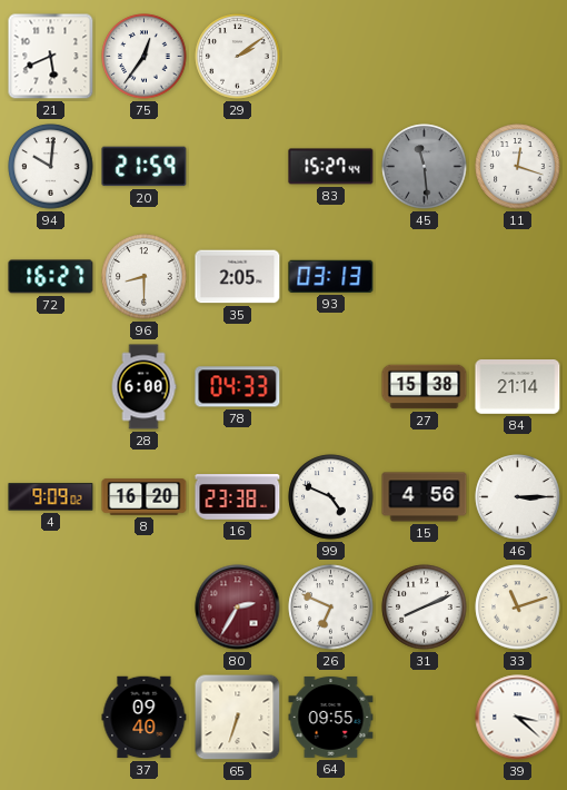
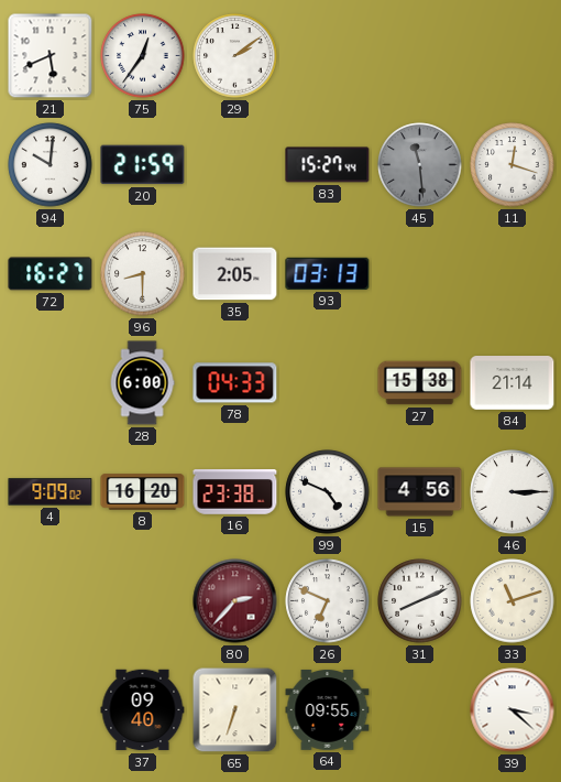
80: 2:35 -> 2:37
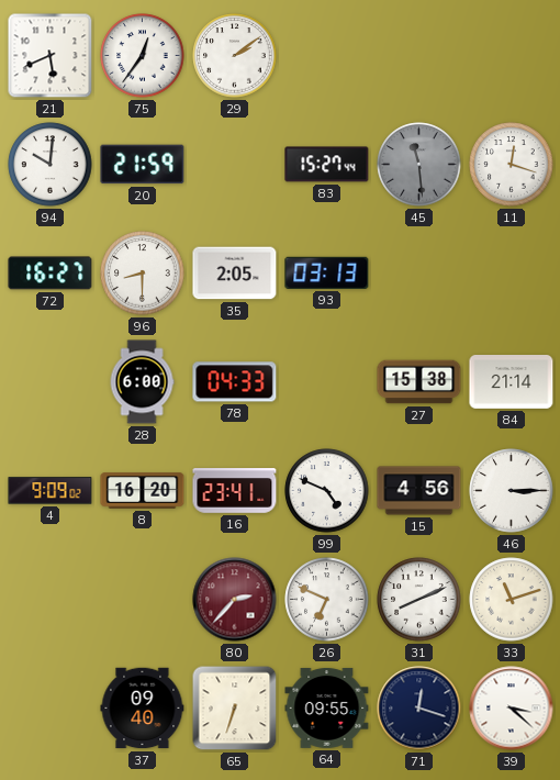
16: 23:38 -> 23:41
71: none -> 12:18
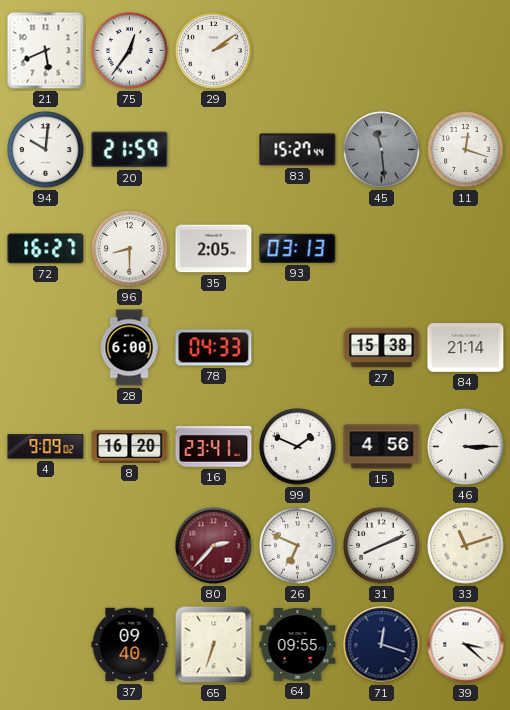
99: 4:49 -> 1:49
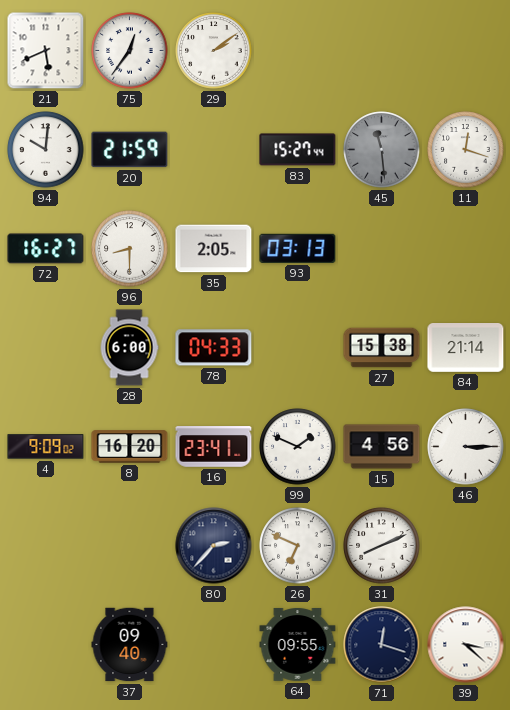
80 dial: burgundy -> navy
33: 11:12 -> none
65: 6:33 -> none
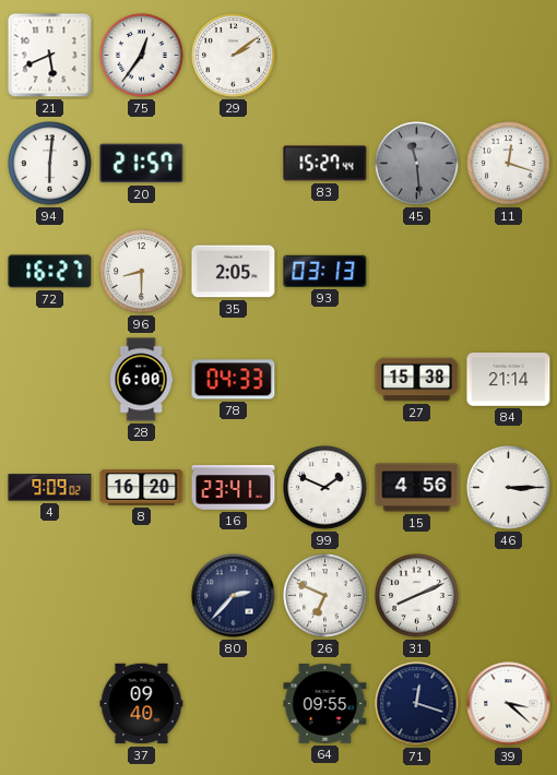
94: 10:01 -> 6:01
20: 21:59 -> 21:57
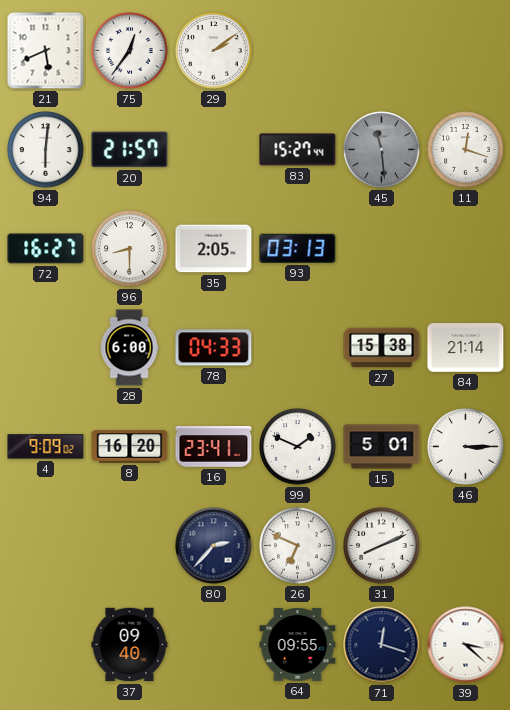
15: 4:56 -> 5:01
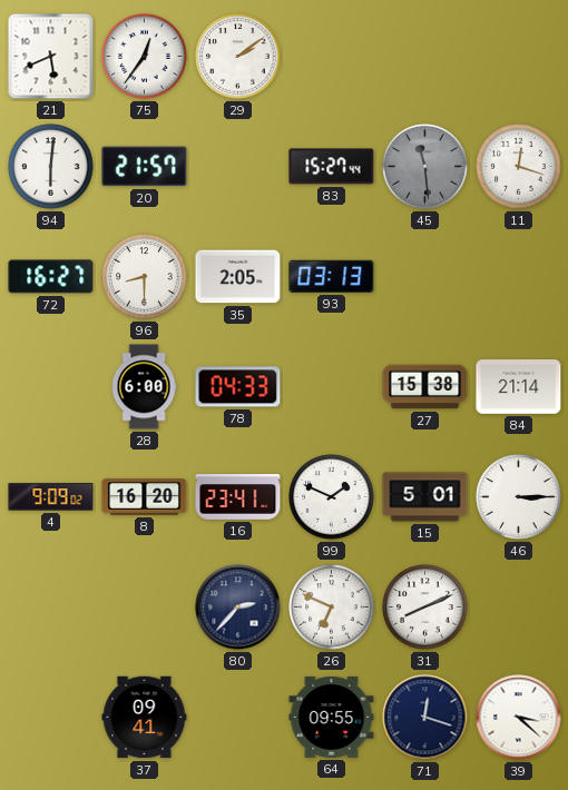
37: 09:40 -> 09:41
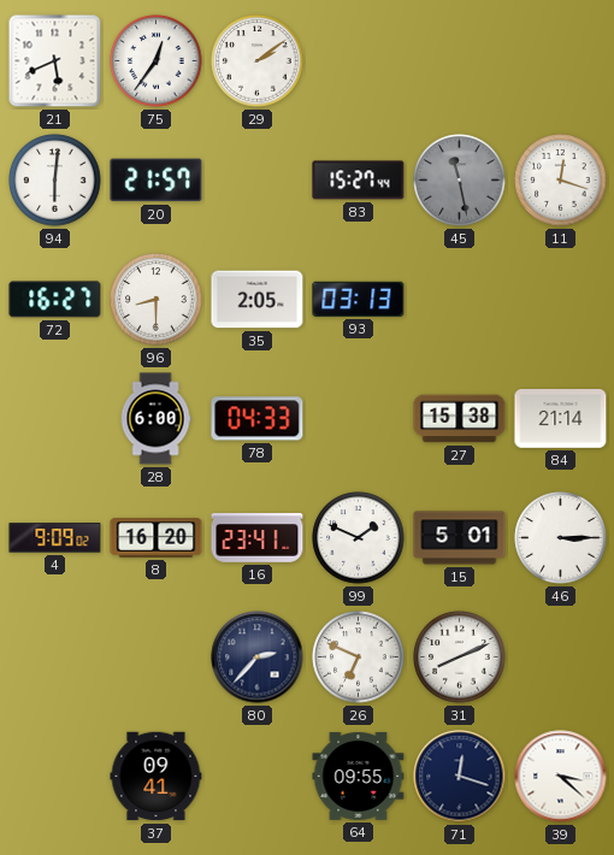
45: 11:29 -> 11:28
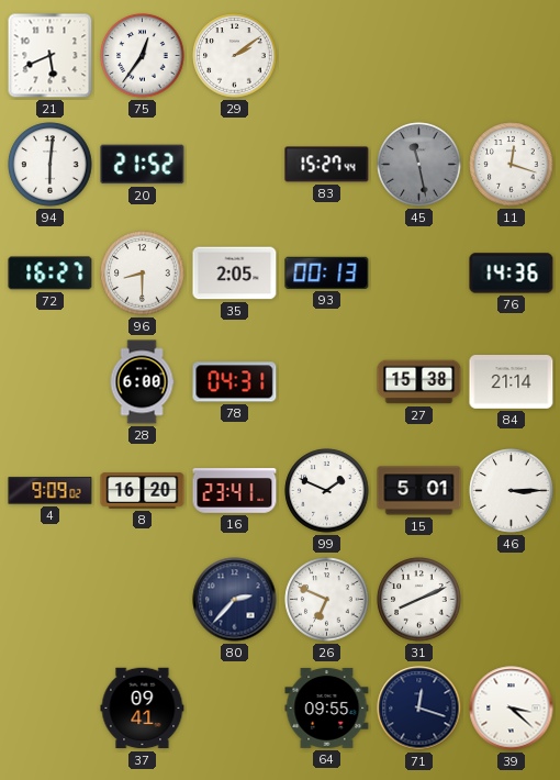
20: 21:57 -> 21:52
93: 03:13 -> 00:13
76: none -> 14:36
78: 04:33 -> 04:31
